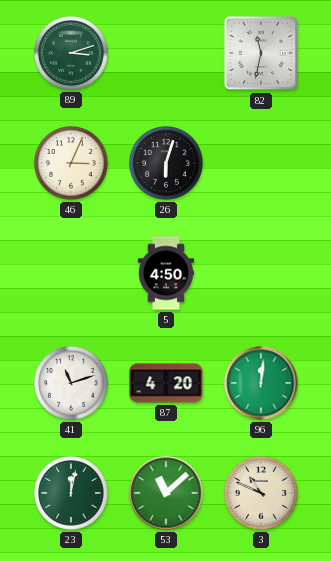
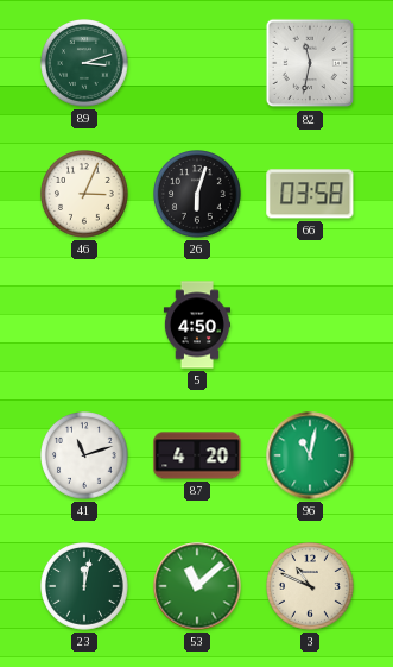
66: none -> 03:58
96: 12:01 -> 11:02
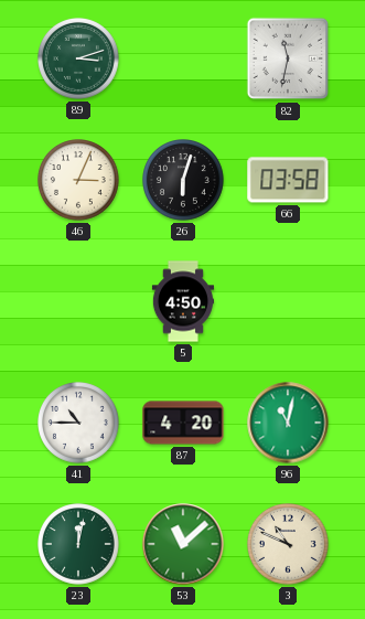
41: 11:12 -> 10:45
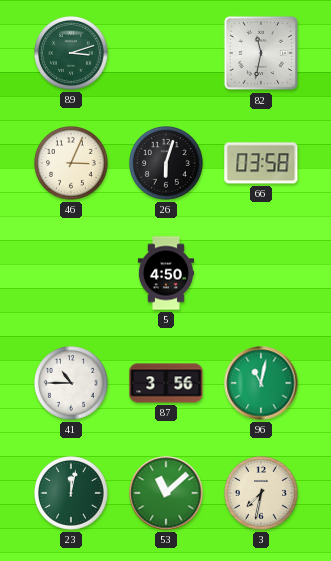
87: 4:20 -> 3:56
3: 10:49 -> 7:32
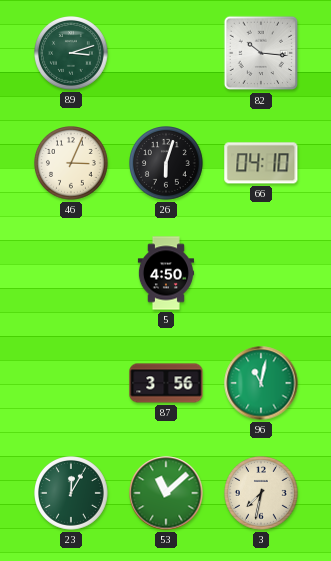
82: 11:32 -> 10:16
66: 03:58 -> 04:10
41: 10:45 -> none
23: 12:02 -> 12:05
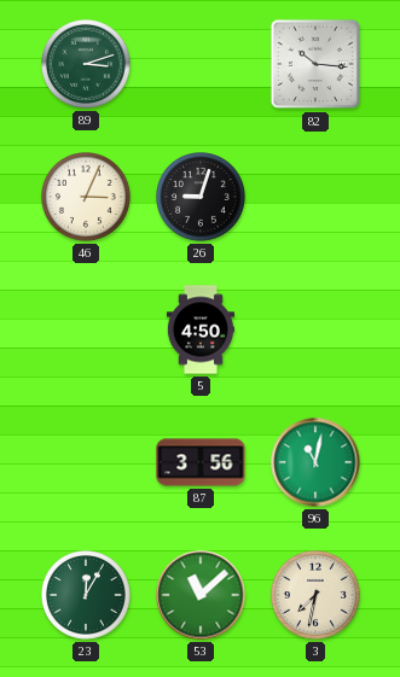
26: 6:03 -> 9:03
66: 04:10 -> none
